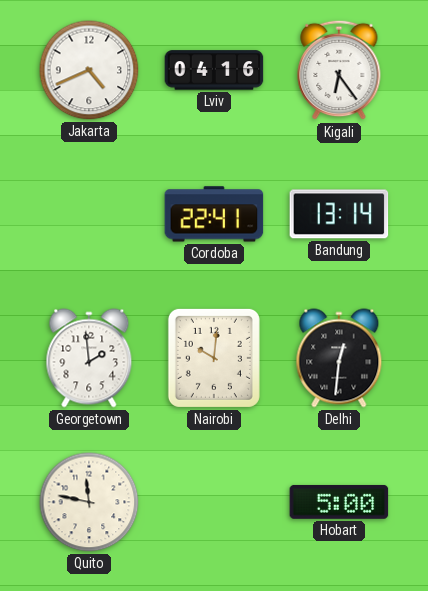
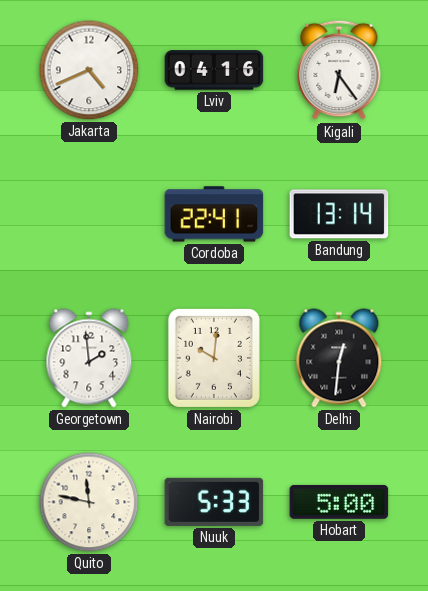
Nuuk: none -> 5:33
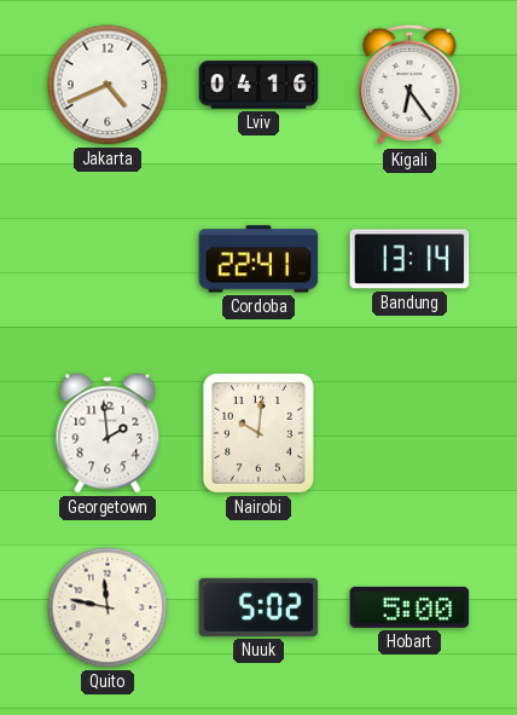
Delhi: 12:31 -> none
Nuuk: 5:33 -> 5:02
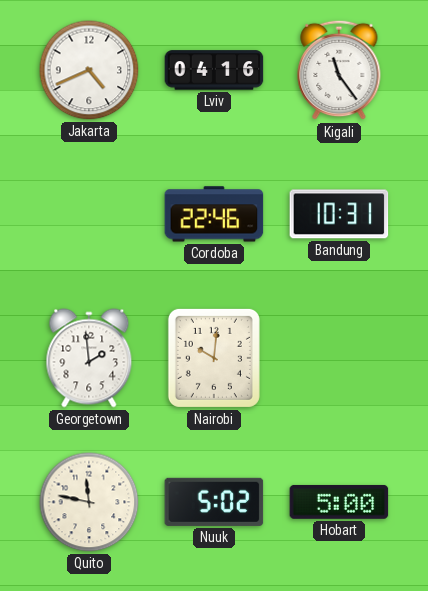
Kigali: 6:24 -> 11:24
Cordoba: 22:41 -> 22:46
Bandung: 13:14 -> 10:31
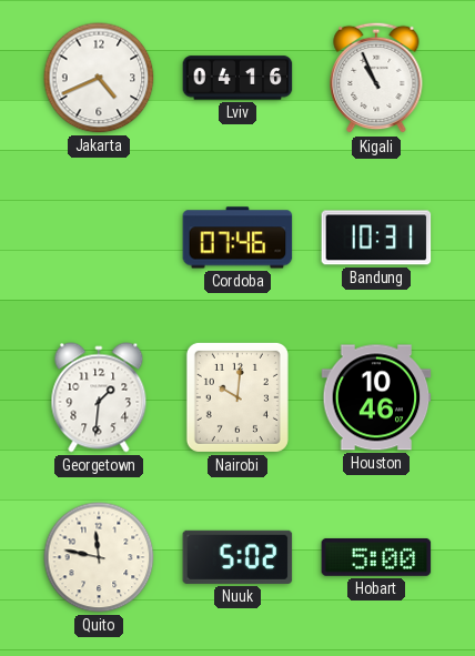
Kigali: 11:24 -> 10:56
Cordoba: 22:46 -> 07:46
Georgetown: 1:59 -> 1:31
Houston: none -> 10:46
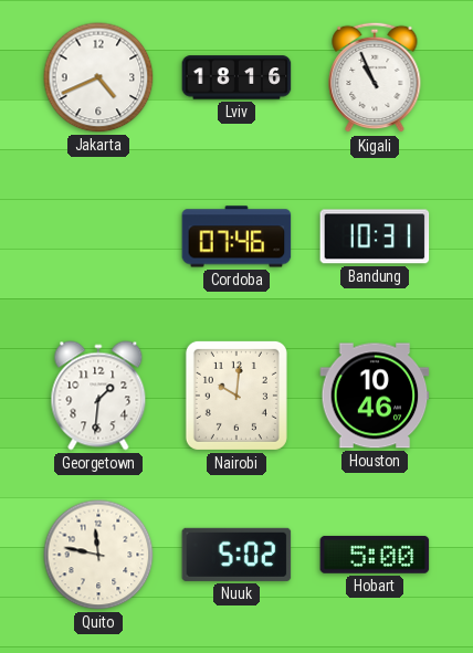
Lviv: 04:16 -> 18:16
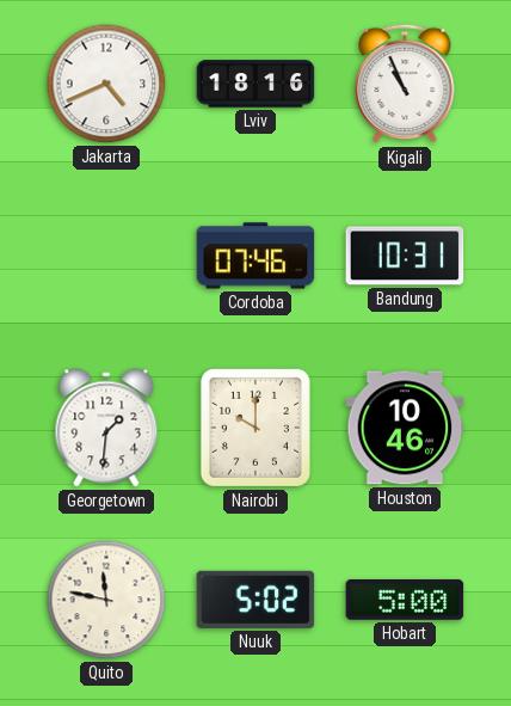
Nairobi: 10:01 -> 10:00
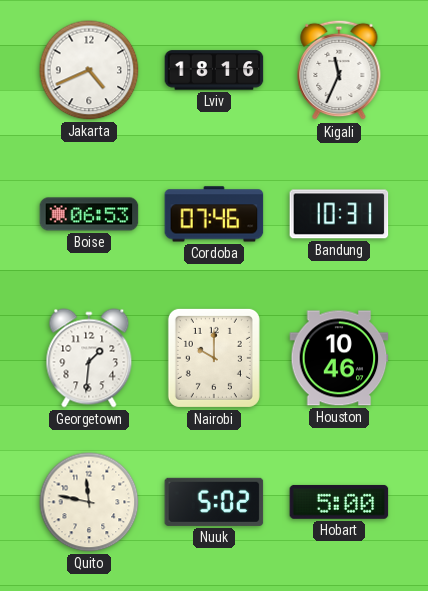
Kigali: 10:56 -> 11:34
Boise: none -> 06:53
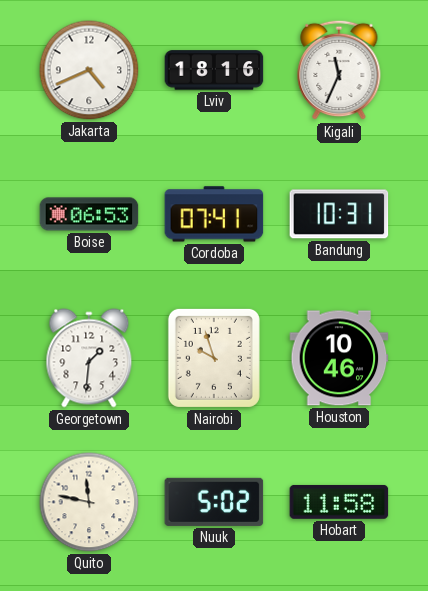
Cordoba: 07:46 -> 07:41
Nairobi: 10:00 -> 9:57
Hobart: 5:00 -> 11:58
